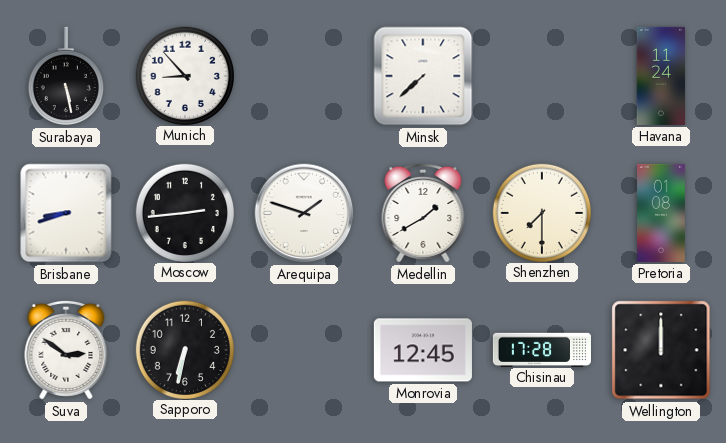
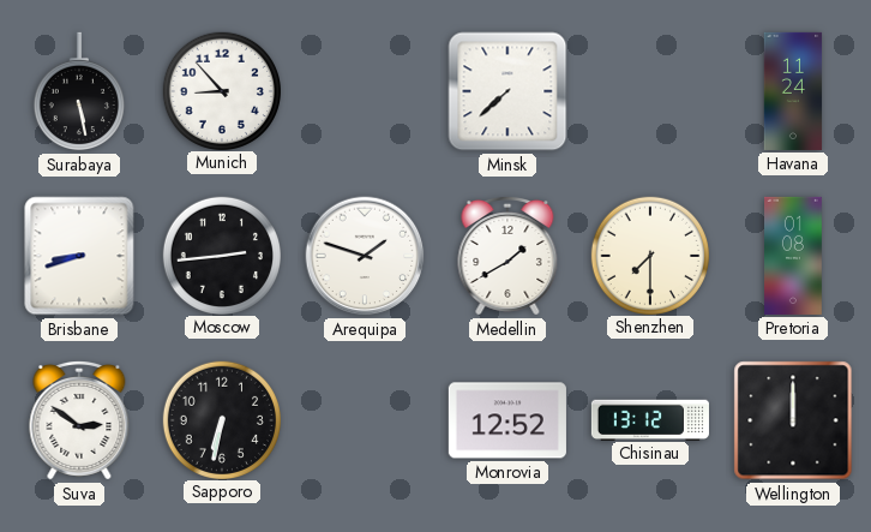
Monrovia: 12:45 -> 12:52
Chisinau: 17:28 -> 13:12
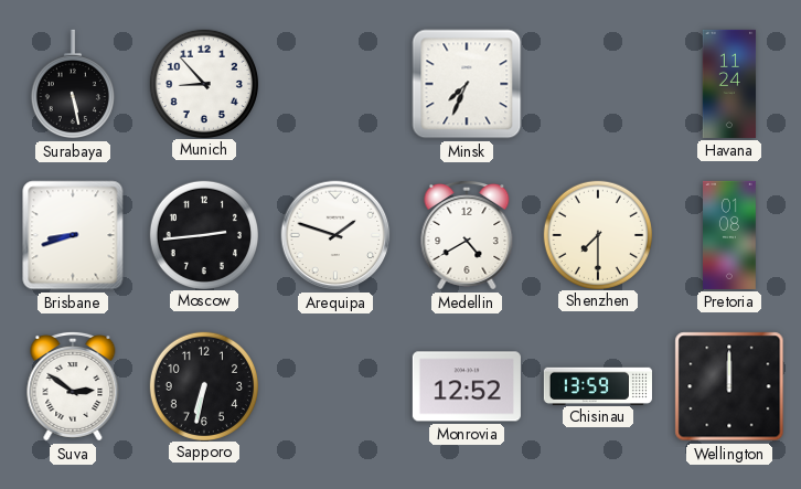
Minsk: 7:38 -> 7:34
Medellin: 1:40 -> 4:40
Chisinau: 13:12 -> 13:59
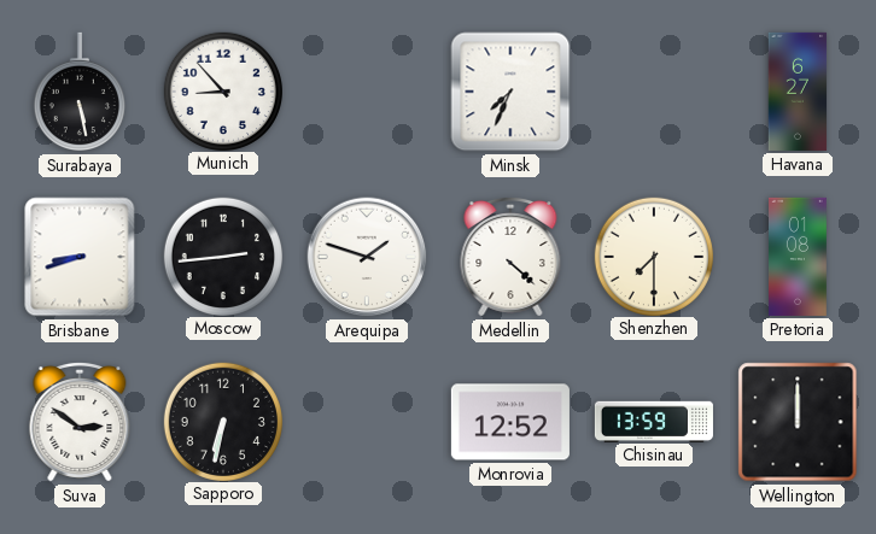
Havana: 11:24 -> 6:27
Medellin: 4:40 -> 4:22
